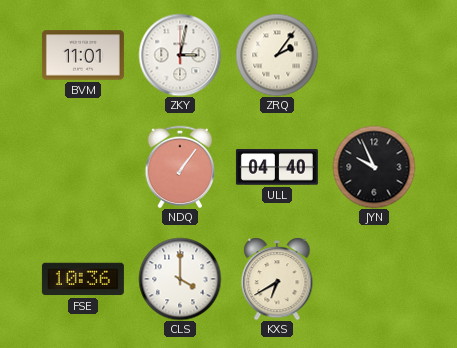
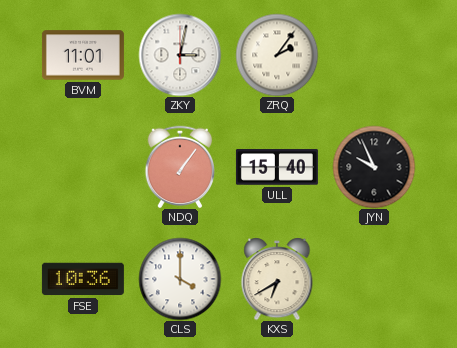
ULL: 04:40 -> 15:40
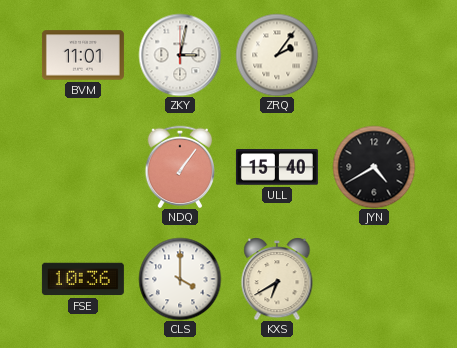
JYN: 9:56 -> 4:40
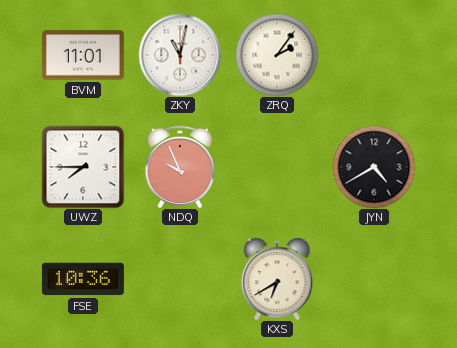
ZKY: 3:02 -> 11:02
UWZ: none -> 7:45
NDQ: 1:06 -> 9:56
ULL: 15:40 -> none
CLS: 4:00 -> none
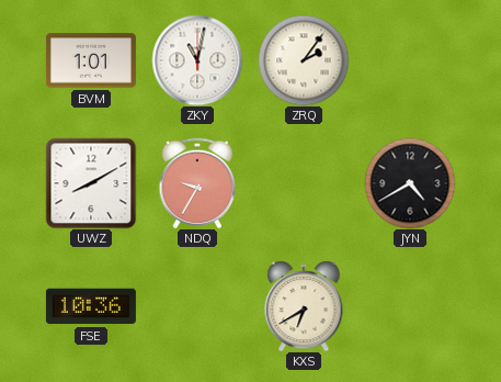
BVM: 11:01 -> 1:01
UWZ: 7:45 -> 8:10
NDQ: 9:56 -> 9:35
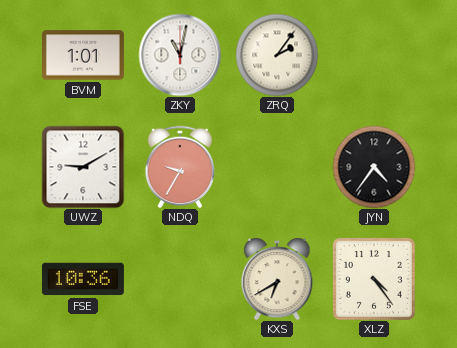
UWZ: 8:10 -> 9:10
JYN: 4:40 -> 4:36
XLZ: none -> 4:24
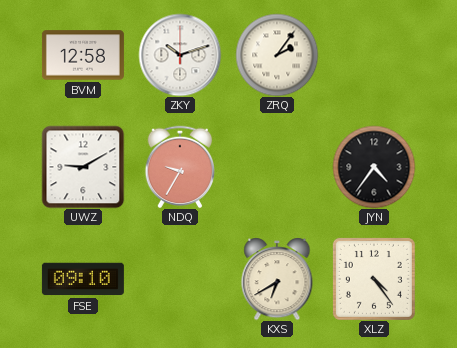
BVM: 1:01 -> 12:58
ZKY: 11:02 -> 10:12
FSE: 10:36 -> 09:10
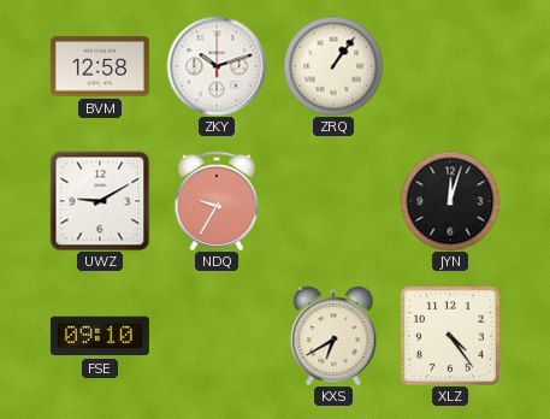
ZRQ: 2:06 -> 1:06
JYN: 4:36 -> 12:03
